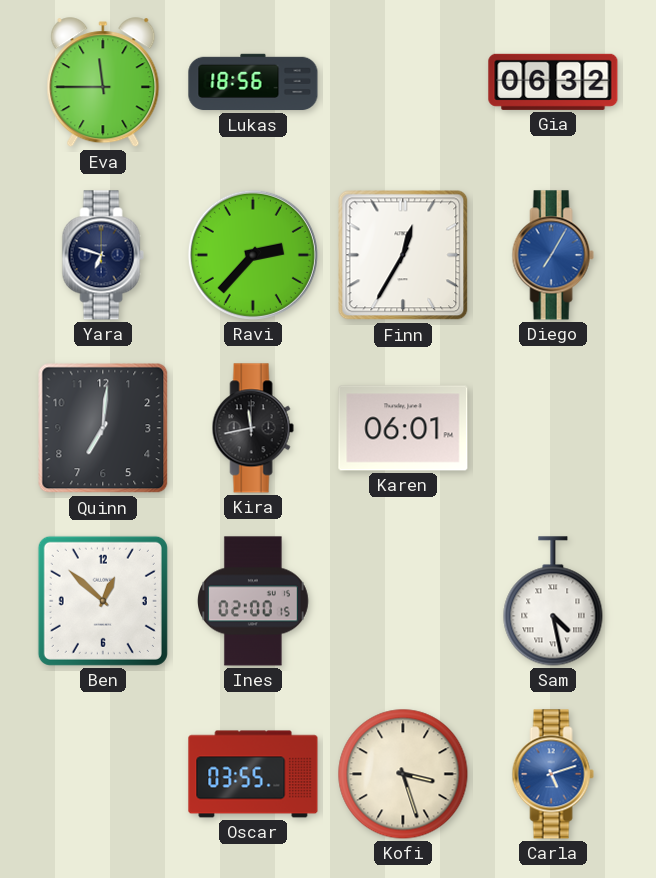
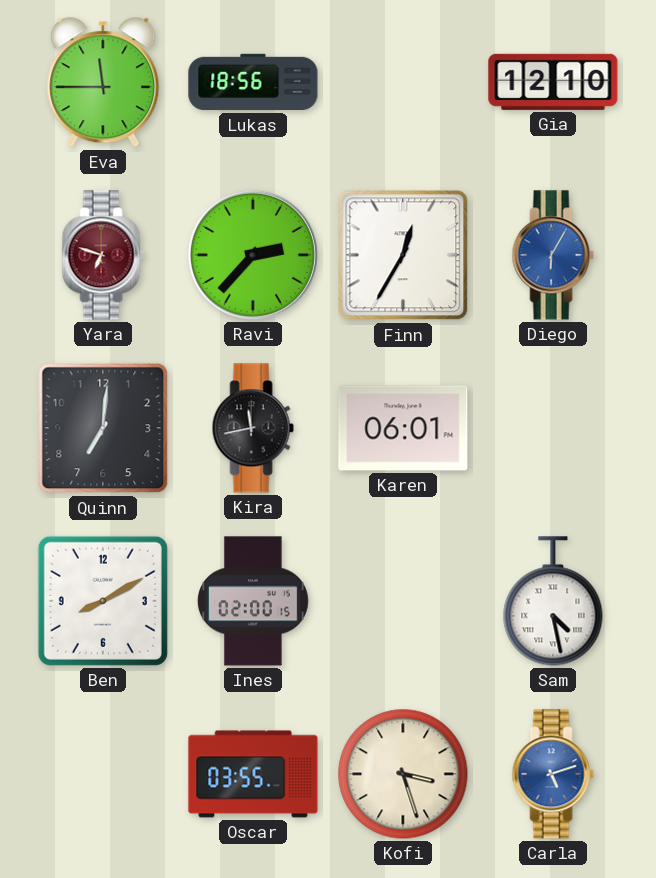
Gia: 06:32 -> 12:10
Yara dial: navy -> burgundy
Diego: 7:05 -> 6:05
Ben: 12:52 -> 8:10
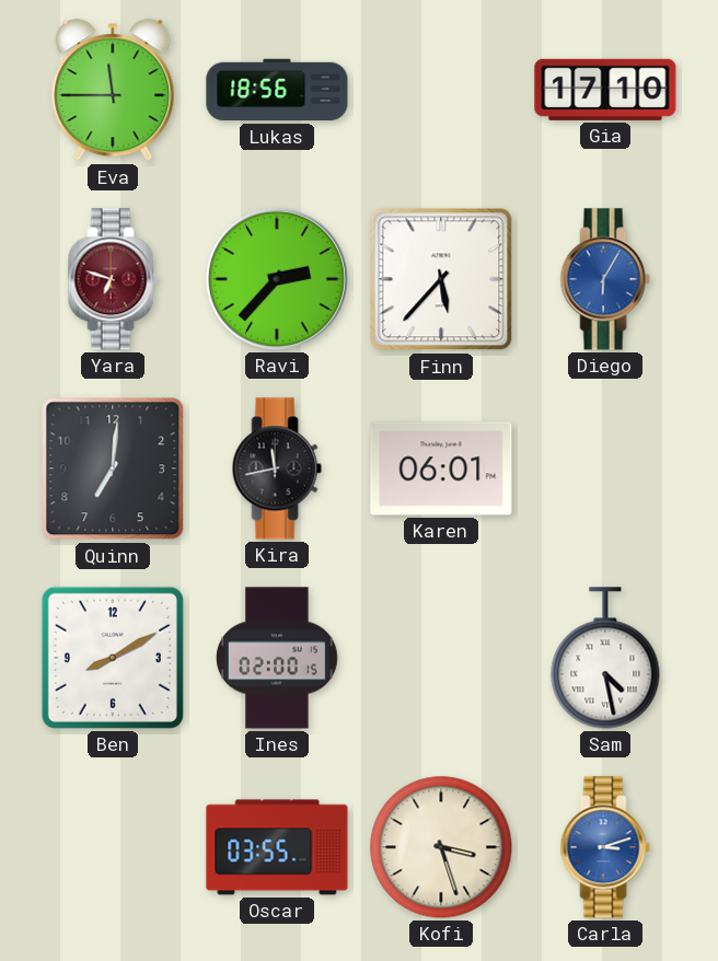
Gia: 12:10 -> 17:10
Finn: 12:35 -> 5:37
Carla: 5:12 -> 3:12
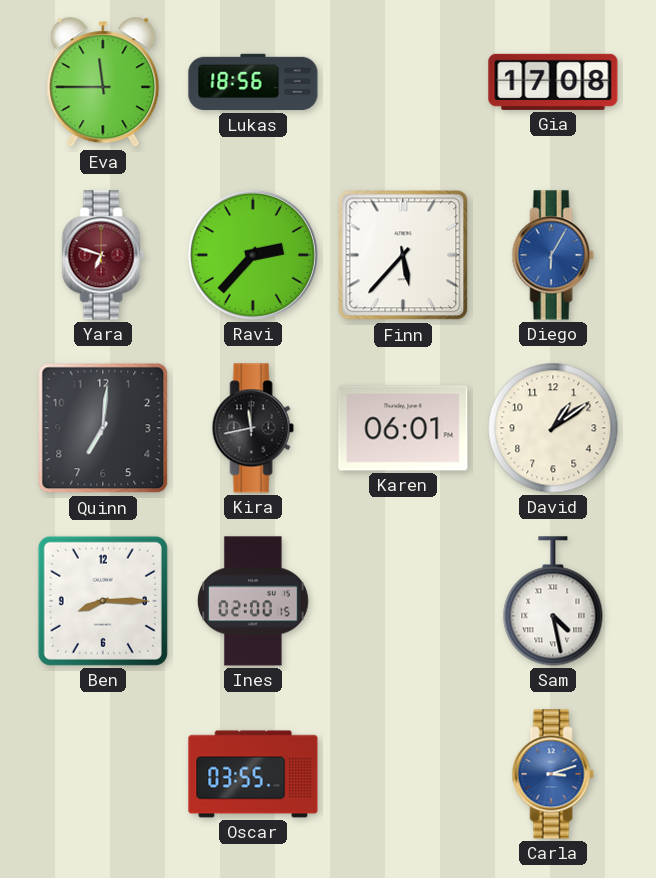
Gia: 17:10 -> 17:08
David: none -> 1:09
Ben: 8:10 -> 8:15
Kofi: 3:27 -> none
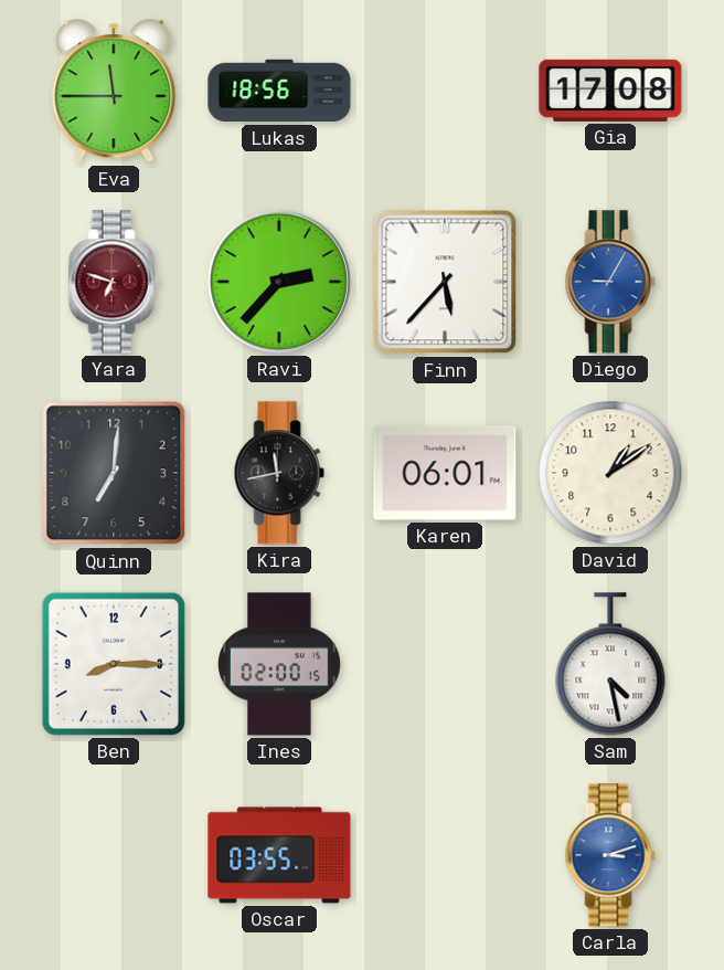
Diego: 6:05 -> 9:05
